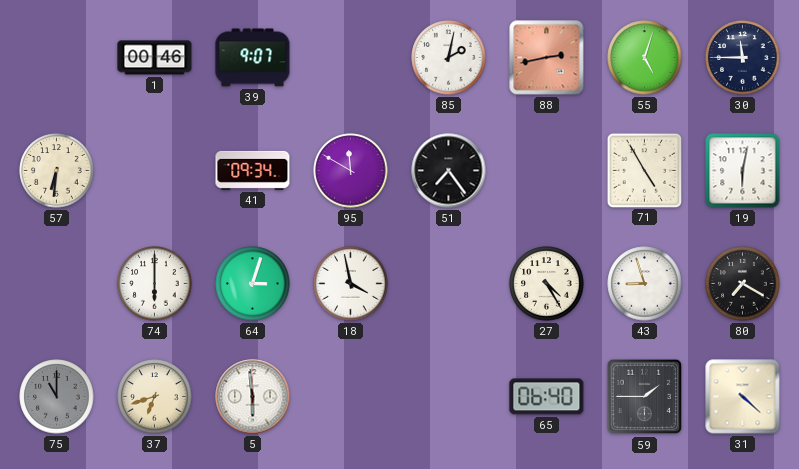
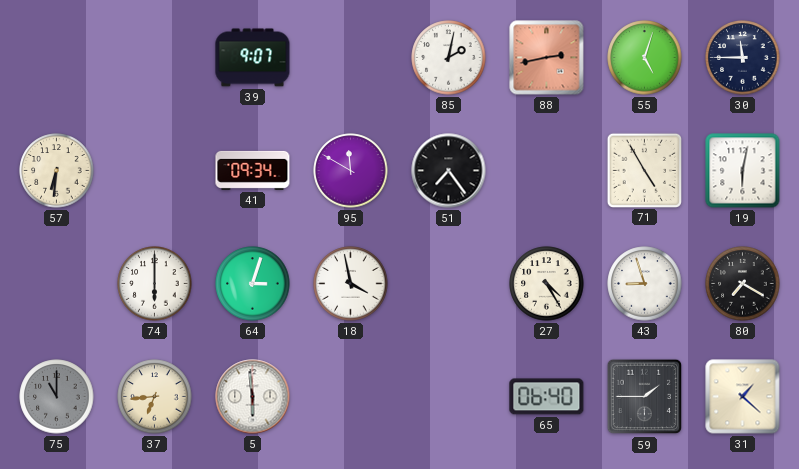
1: 00:46 -> none
37: 6:42 -> 6:44
31: 4:22 -> 1:22
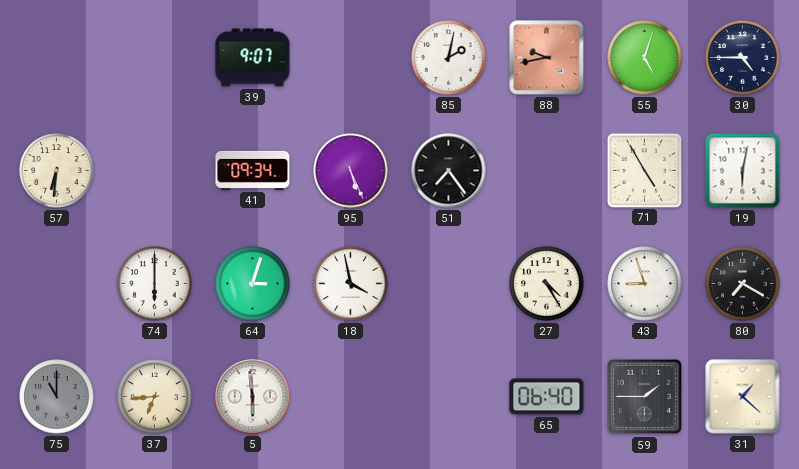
88: 2:43 -> 9:43
30: 11:45 -> 4:45
95: 11:50 -> 5:26
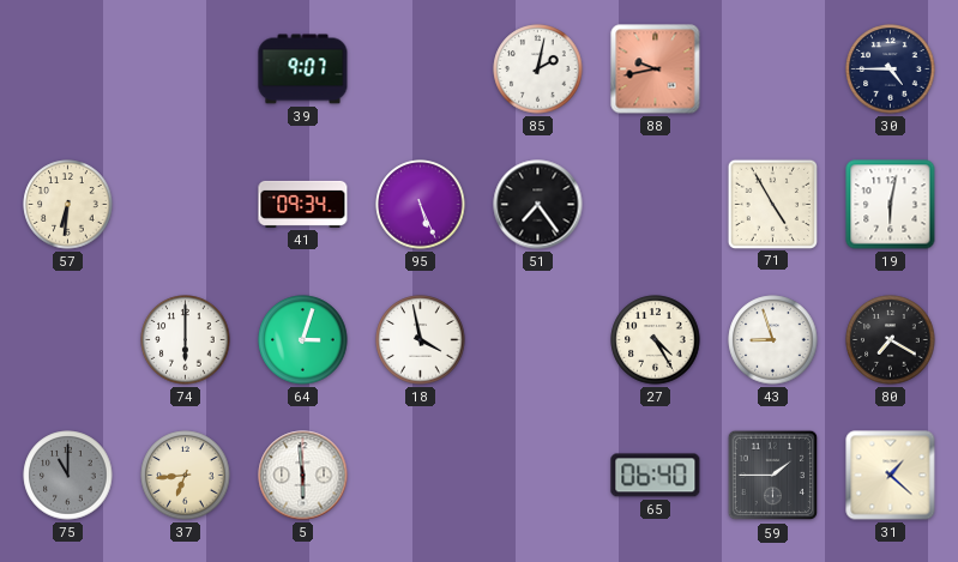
55: 5:03 -> none
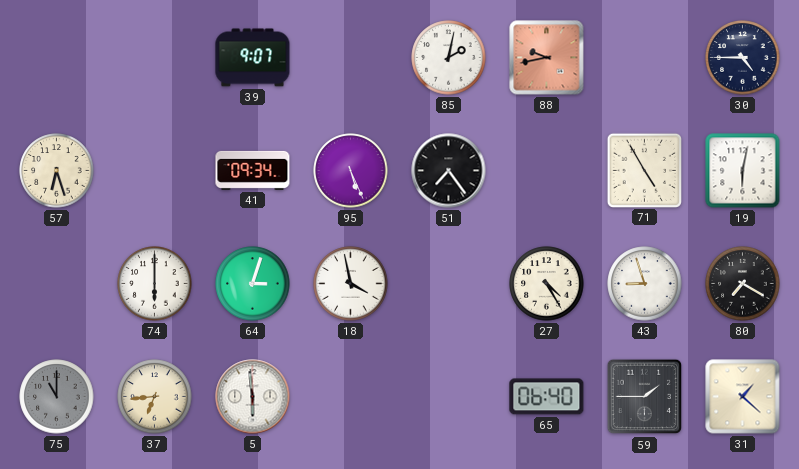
57: 6:31 -> 6:27
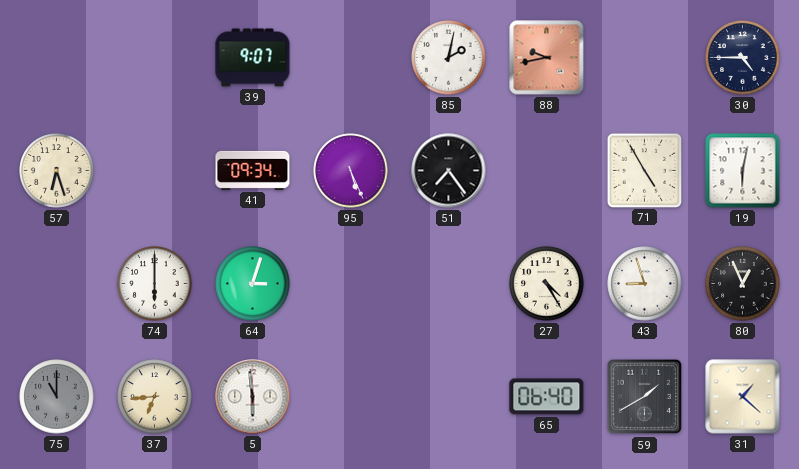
18: 3:58 -> none
80: 7:20 -> 12:56
59: 1:45 -> 1:40
